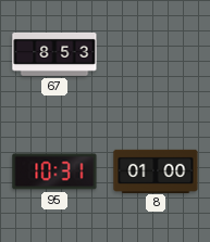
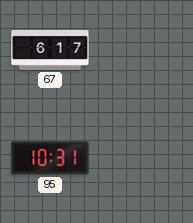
67: 8:53 -> 6:17
8: 01:00 -> none
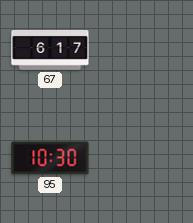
95: 10:31 -> 10:30
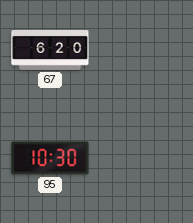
67: 6:17 -> 6:20
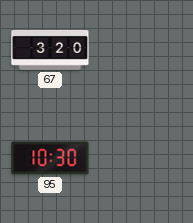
67: 6:20 -> 3:20
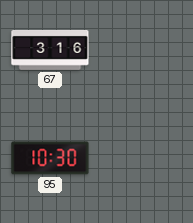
67: 3:20 -> 3:16
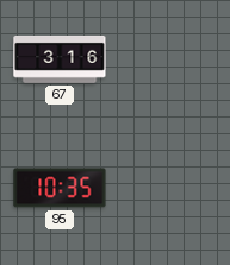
95: 10:30 -> 10:35
